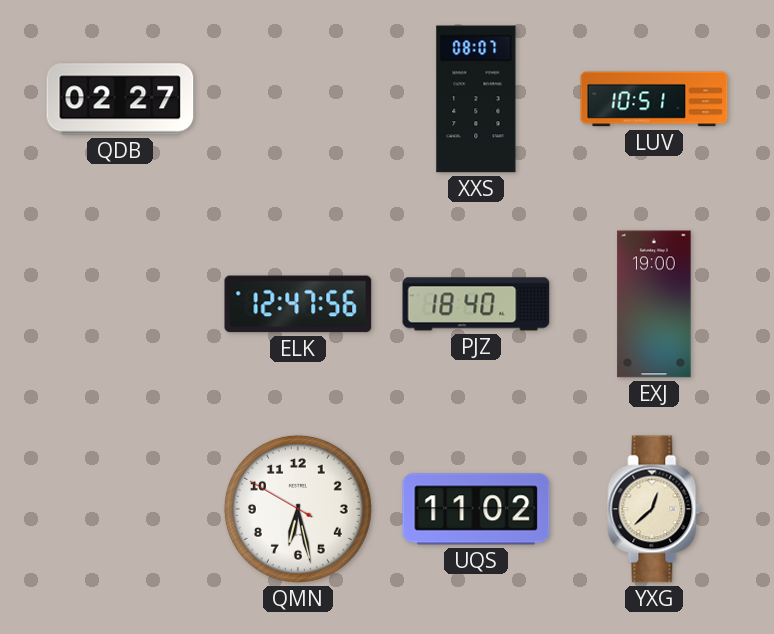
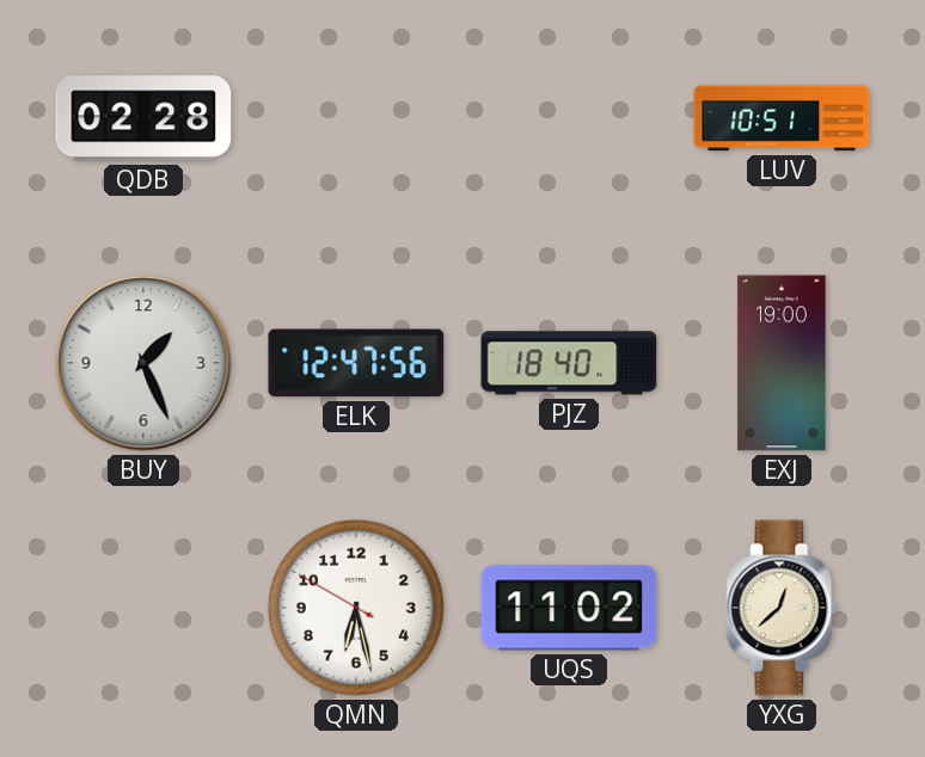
QDB: 02:27 -> 02:28
XXS: 08:07 -> none
BUY: none -> 1:26
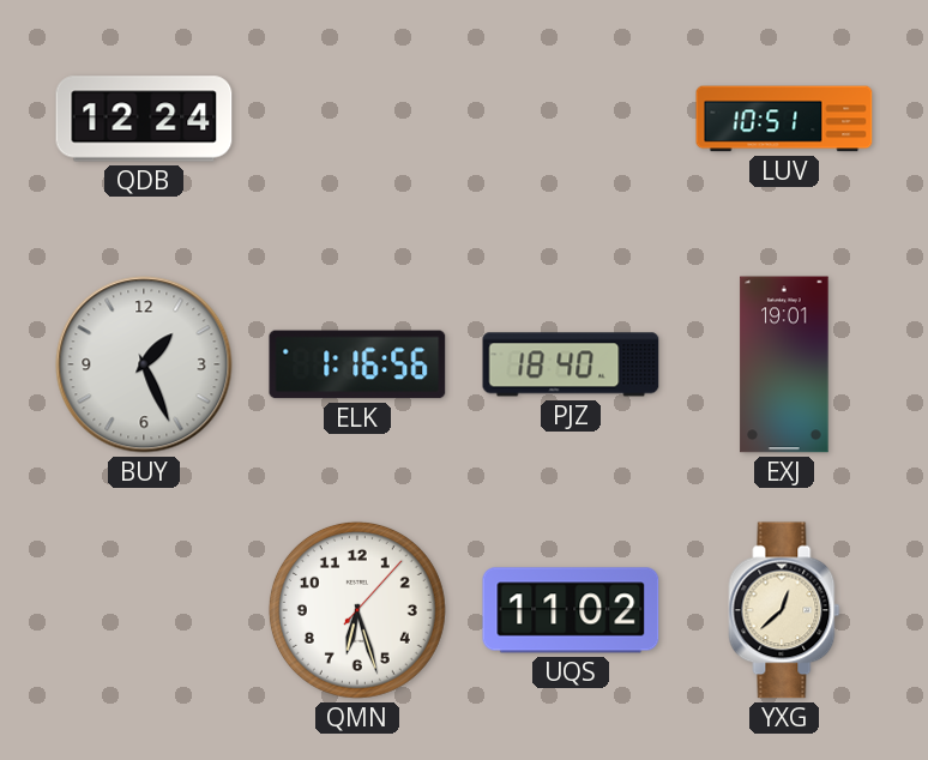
QDB: 02:28 -> 12:24
ELK: 12:47 -> 1:16
EXJ: 19:00 -> 19:01
QMN: 6:27:50 -> 6:27:07
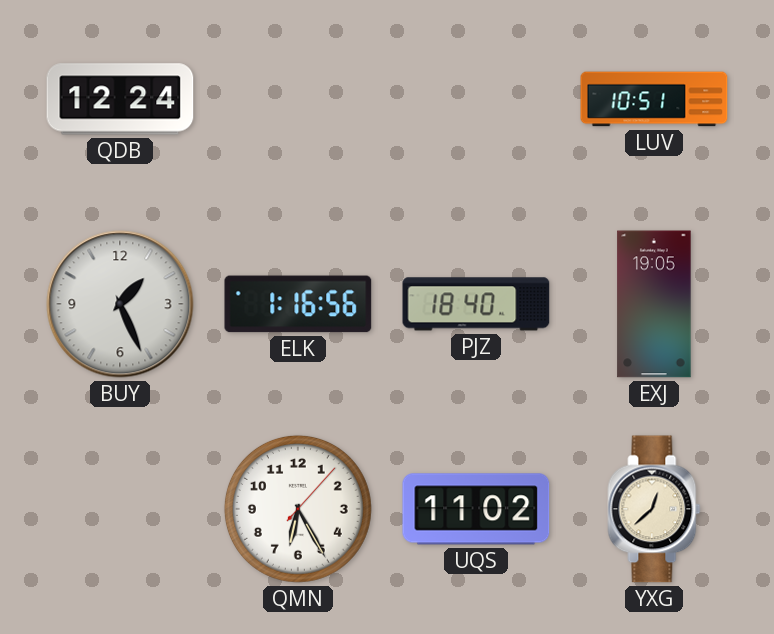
EXJ: 19:01 -> 19:05
QMN: 6:27 -> 6:25
